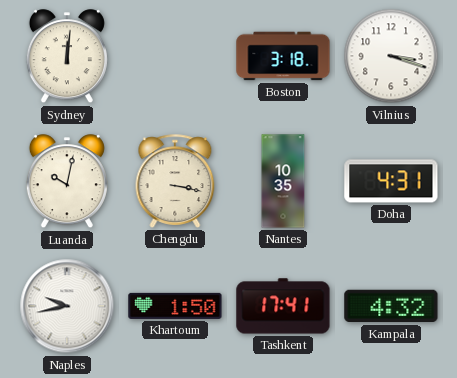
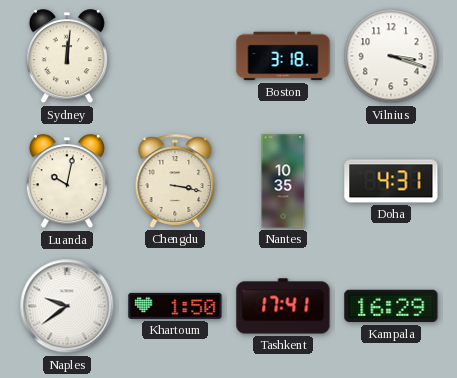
Naples: 9:43 -> 9:39
Kampala: 4:32 -> 16:29
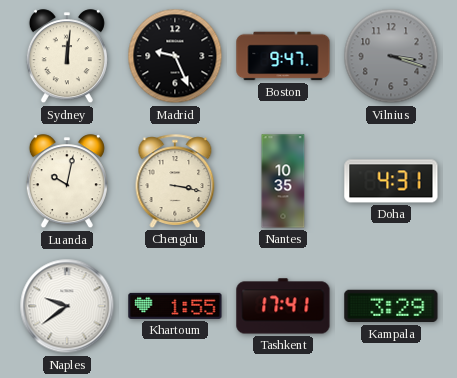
Madrid: none -> 9:26
Boston: 3:18 -> 9:47
Vilnius dial: white -> grey
Khartoum: 1:50 -> 1:55
Kampala: 16:29 -> 3:29
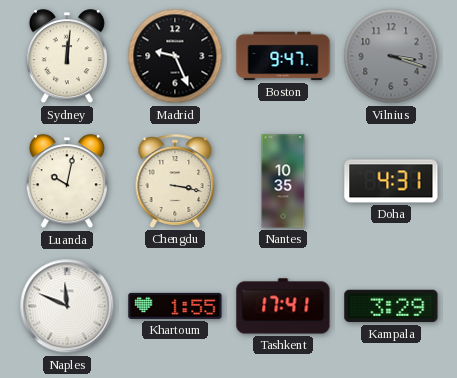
Naples: 9:39 -> 11:49
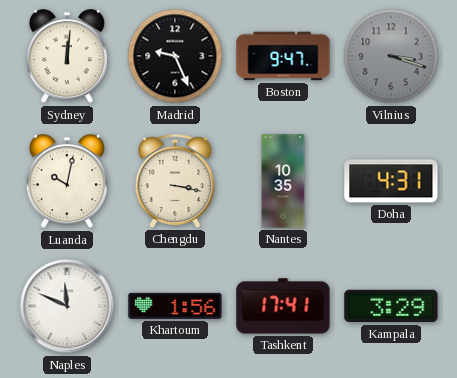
Khartoum: 1:55 -> 1:56
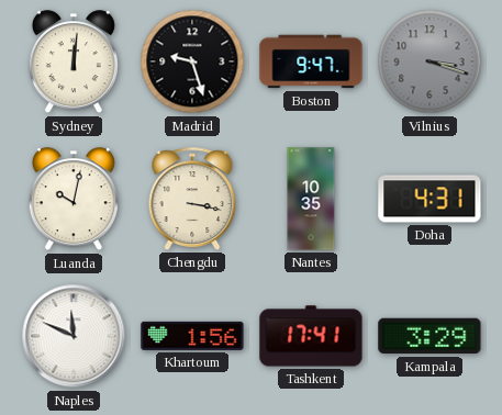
Madrid: 9:26 -> 9:27
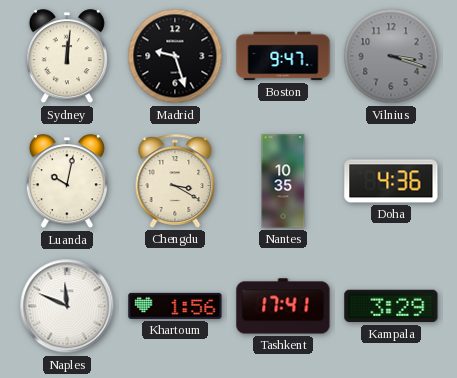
Chengdu: 3:17 -> 3:20
Doha: 4:31 -> 4:36
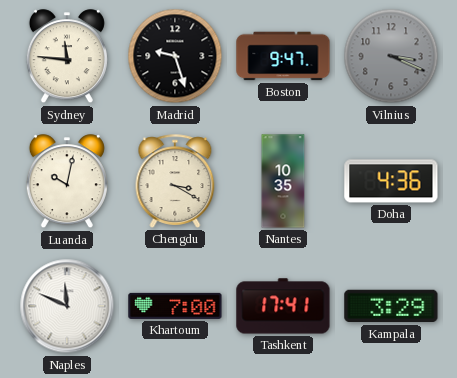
Sydney: 12:01 -> 11:46
Vilnius: 3:18 -> 3:19
Khartoum: 1:56 -> 7:00
